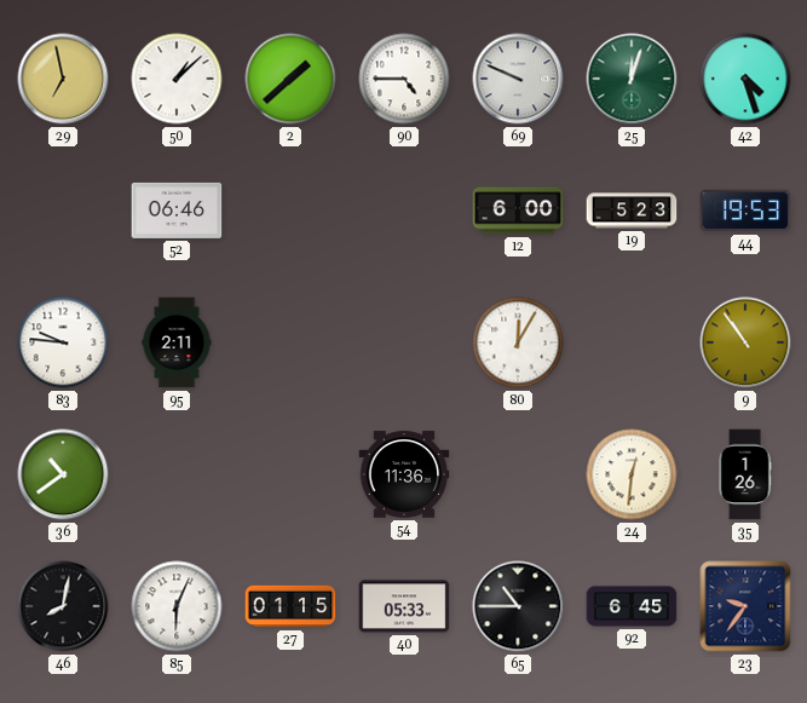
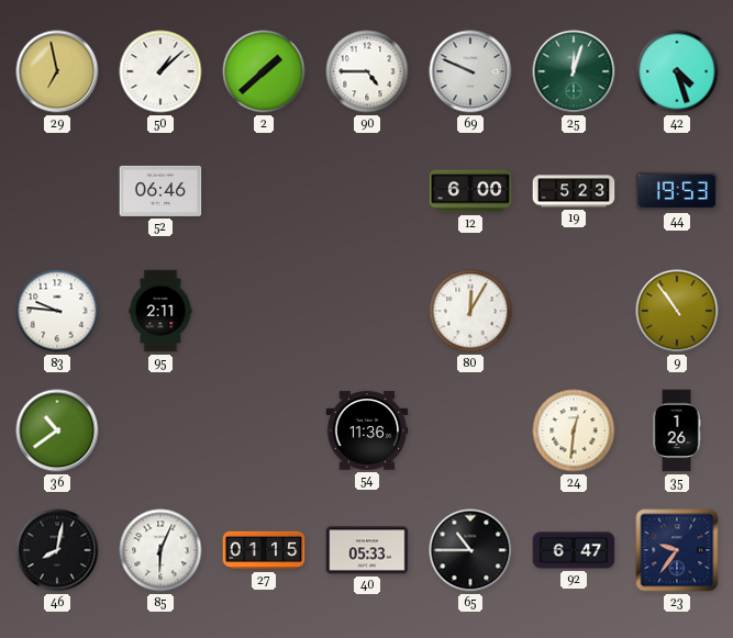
92: 6:45 -> 6:47
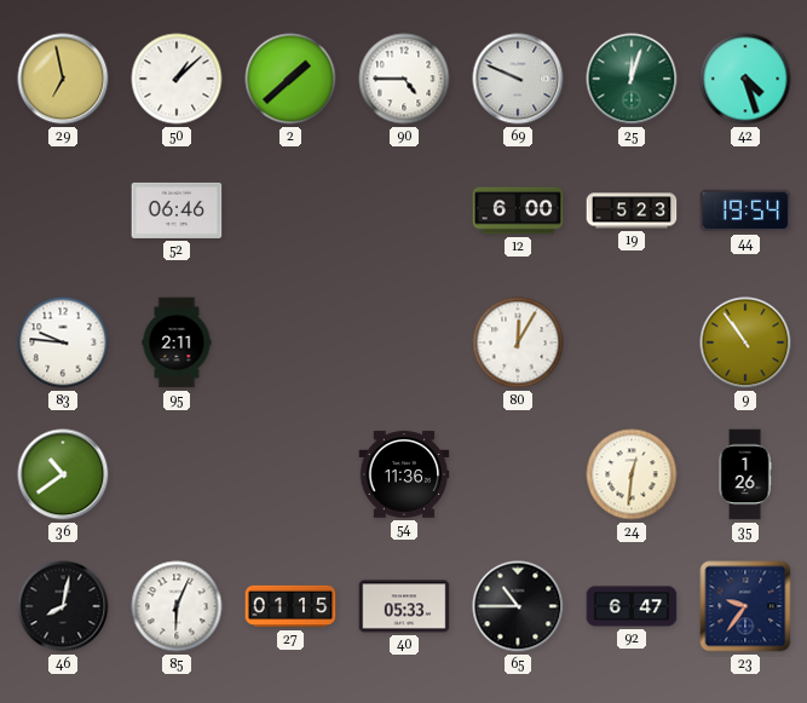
44: 19:53 -> 19:54
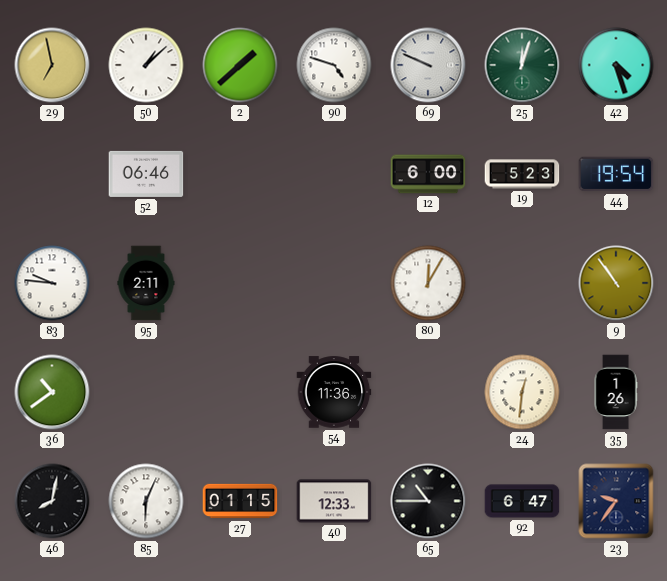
90: 4:45 -> 4:48
40: 05:33 -> 12:33
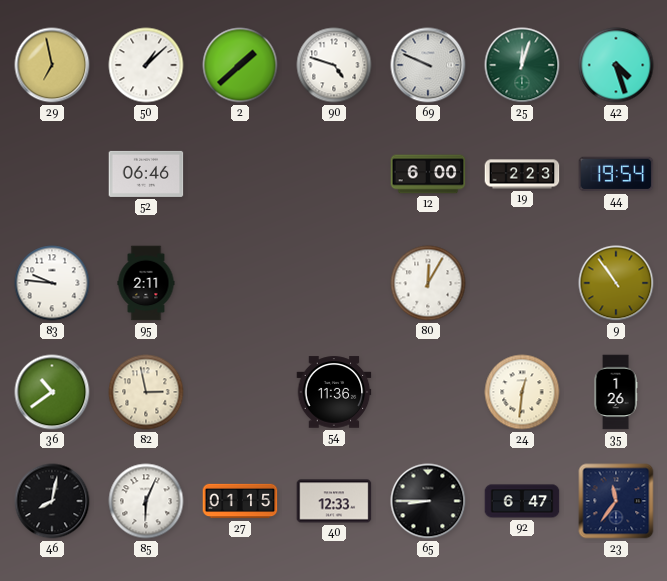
19: 5:23 -> 2:23
82: none -> 2:58
65: 10:45 -> 8:45
23: 9:36 -> 11:36
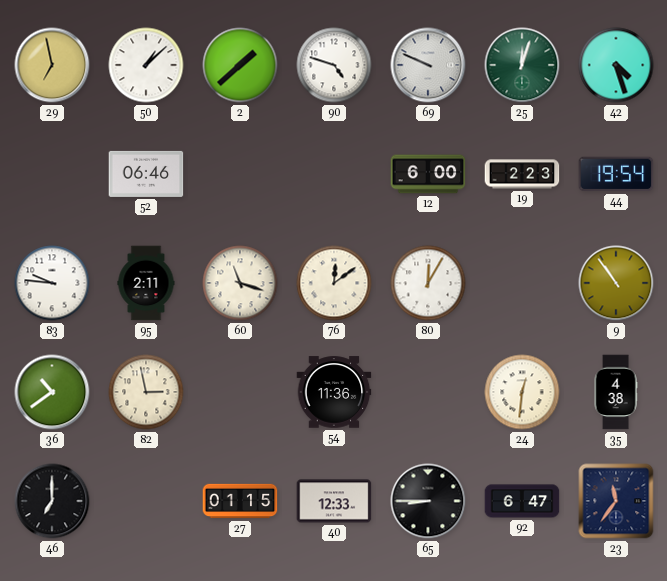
60: none -> 11:18
76: none -> 12:09
35: 1:26 -> 4:38
46: 8:02 -> 7:00
85: 6:04 -> none
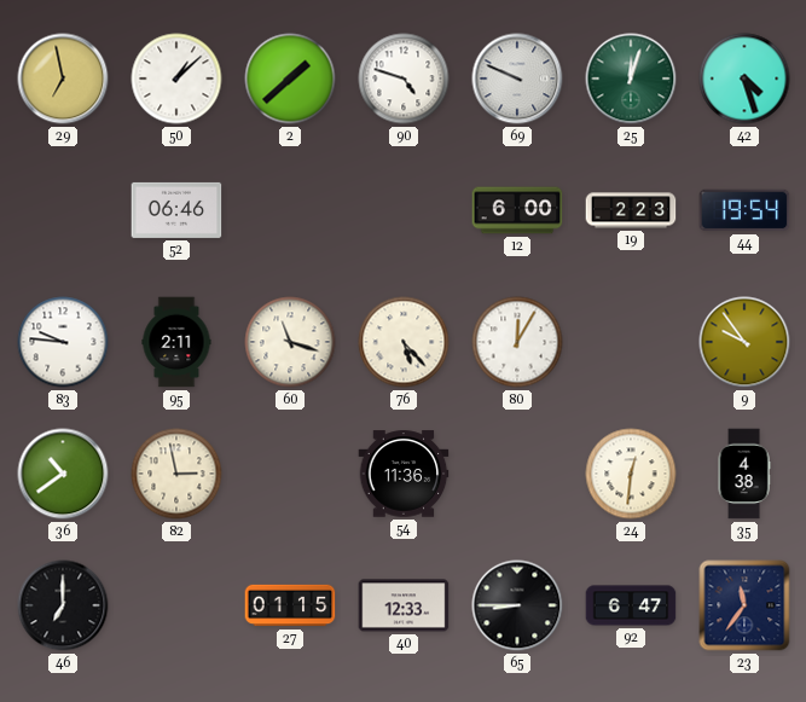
76: 12:09 -> 5:23
9: 10:54 -> 9:54
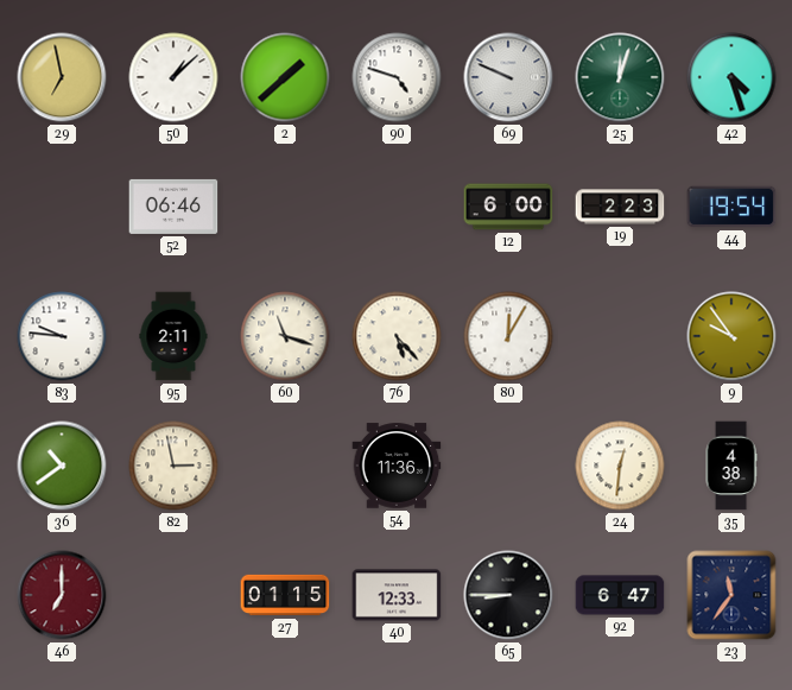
46 dial: black -> burgundy
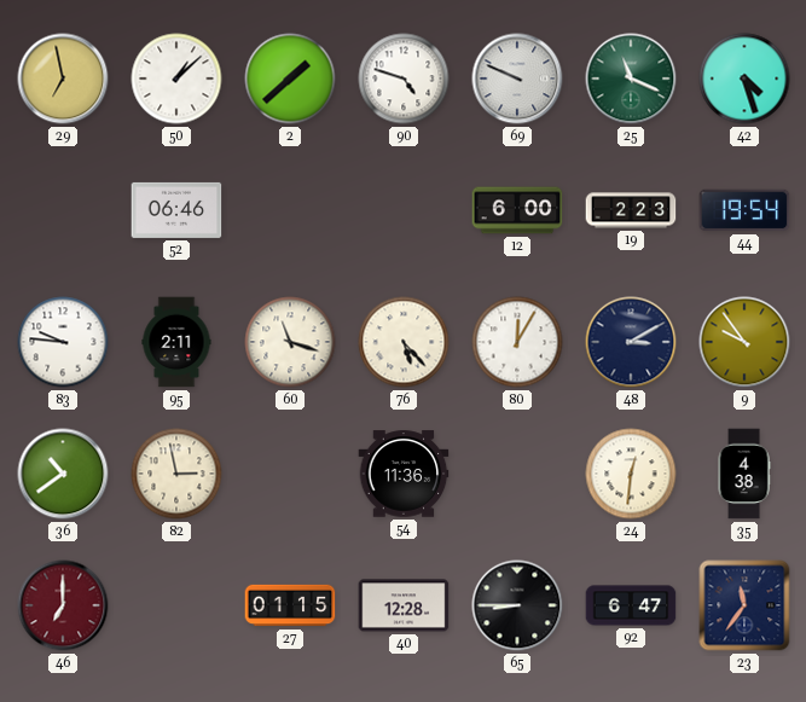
25: 12:03 -> 11:19
48: none -> 3:10
40: 12:33 -> 12:28
